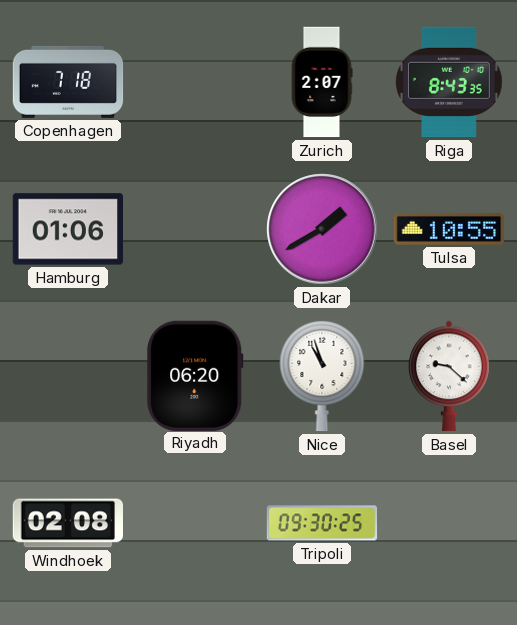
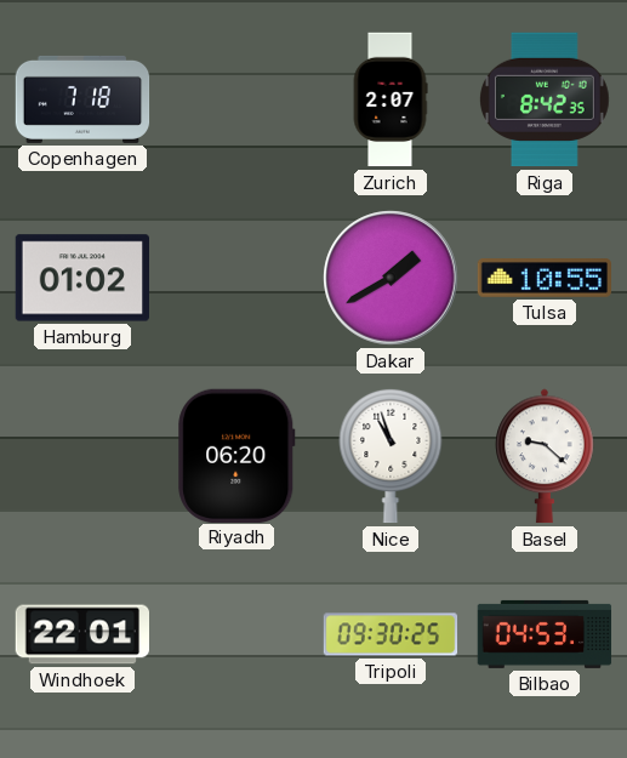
Riga: 8:43 -> 8:42
Hamburg: 01:06 -> 01:02
Windhoek: 02:08 -> 22:01
Bilbao: none -> 04:53
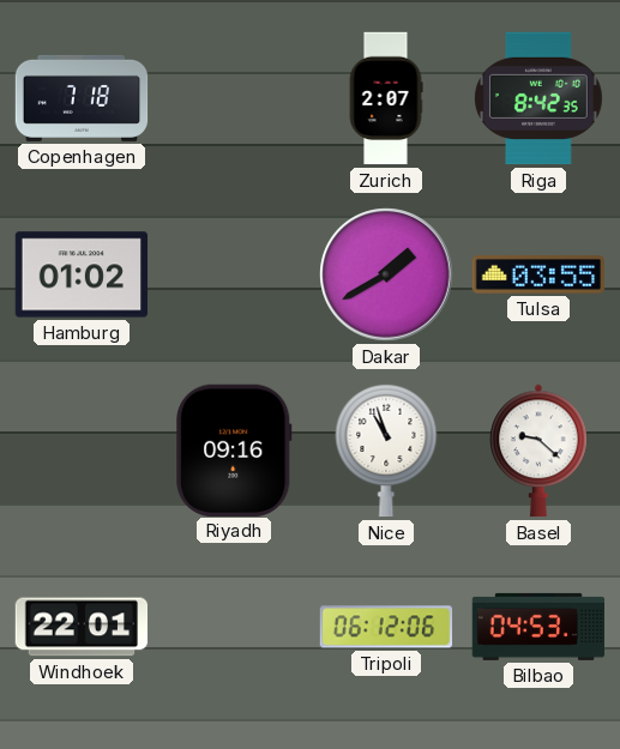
Tulsa: 10:55 -> 03:55
Riyadh: 06:20 -> 09:16
Tripoli: 09:30 -> 06:12
